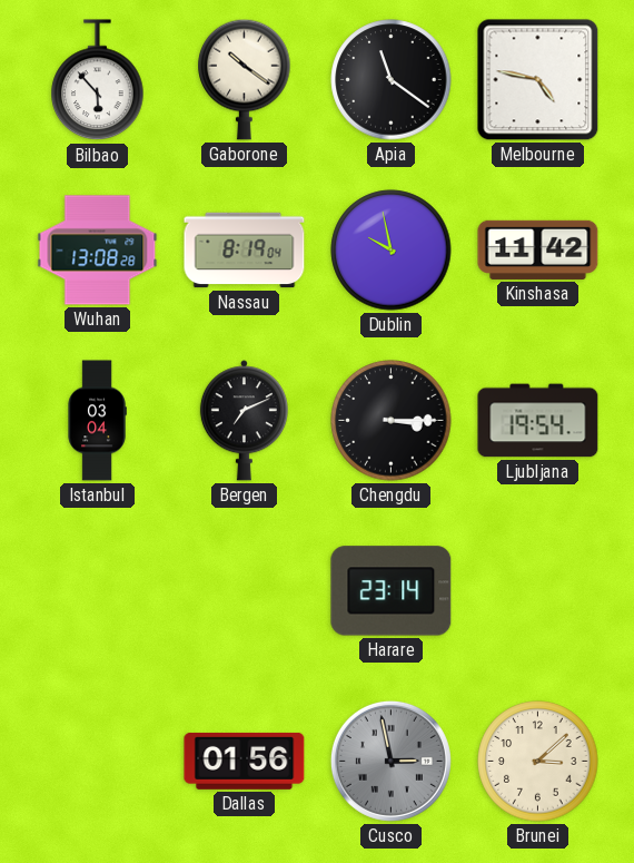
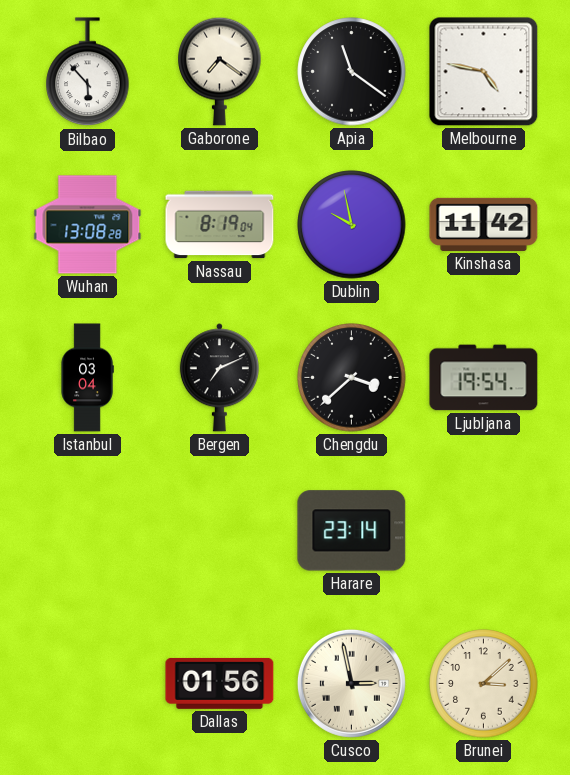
Gaborone: 10:21 -> 7:21
Chengdu: 3:15 -> 3:38
Cusco dial: grey -> cream
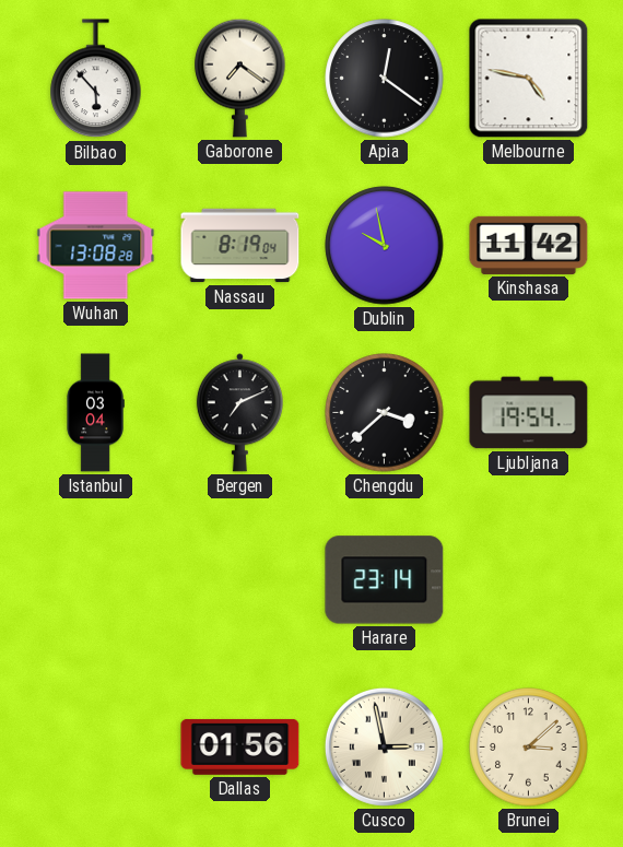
Apia: 11:21 -> 12:21
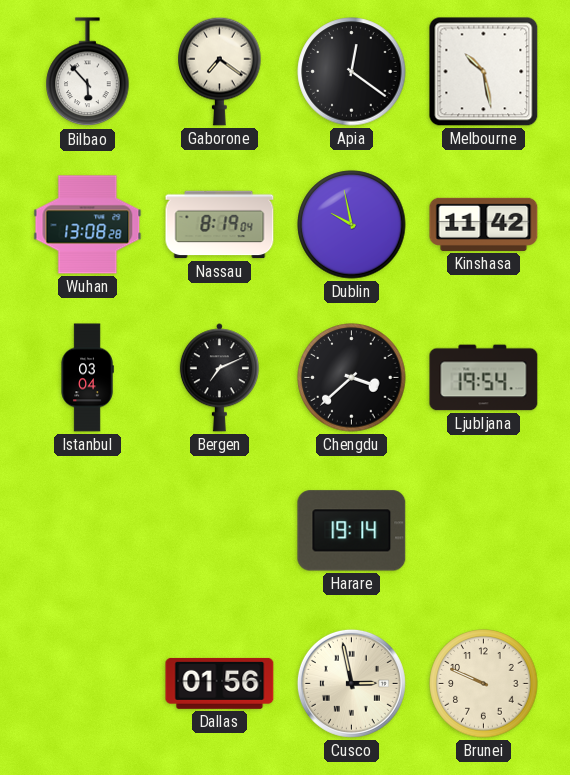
Melbourne: 4:47 -> 10:28
Harare: 23:14 -> 19:14
Brunei: 3:08 -> 9:49
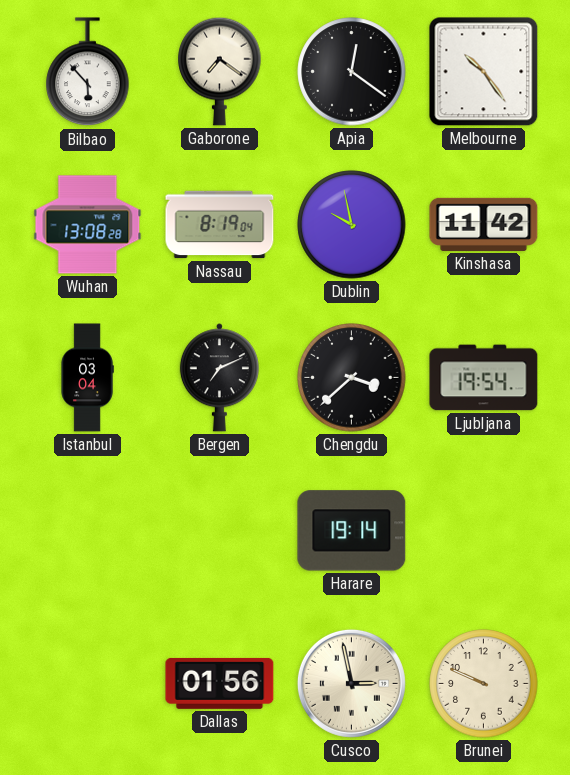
Melbourne: 10:28 -> 10:24
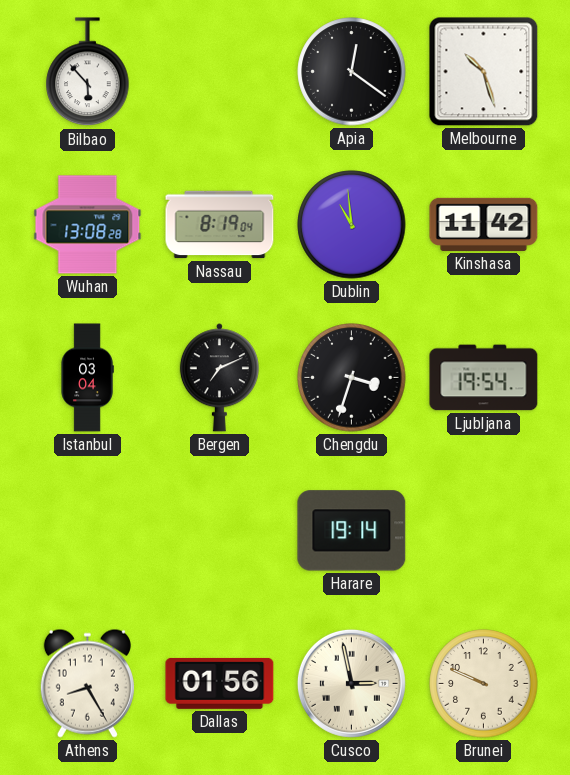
Gaborone: 7:21 -> none
Melbourne: 10:24 -> 10:27
Dublin: 9:58 -> 10:59
Chengdu: 3:38 -> 3:33
Athens: none -> 8:25
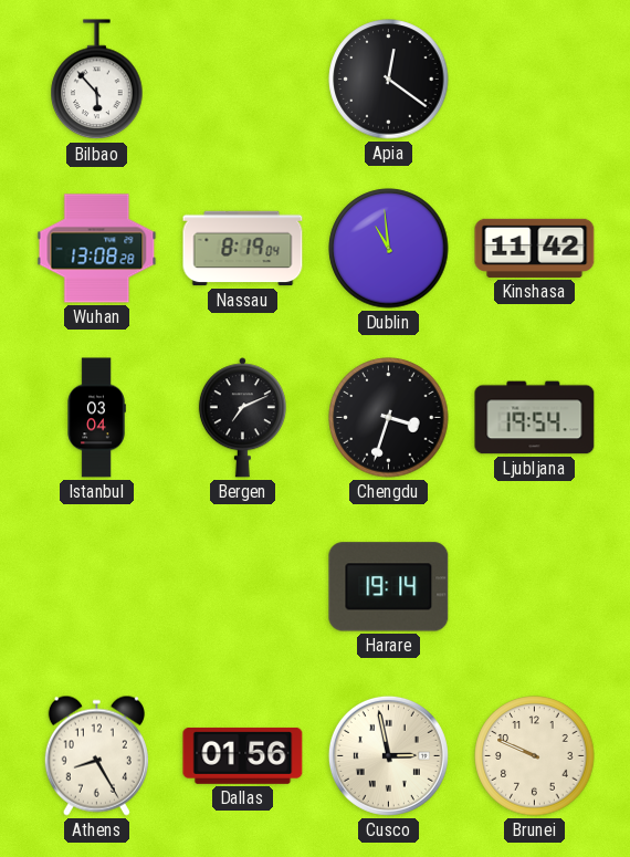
Melbourne: 10:27 -> none
